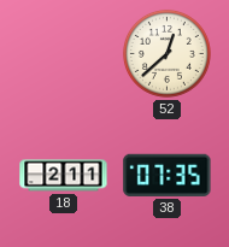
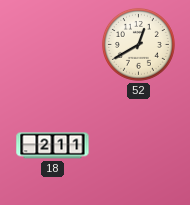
52: 12:38 -> 12:40
38: 07:35 -> none
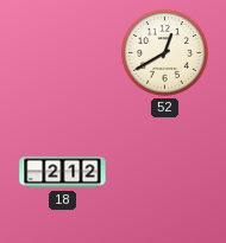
18: 2:11 -> 2:12
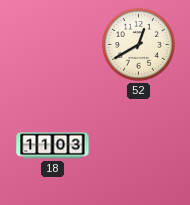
18: 2:12 -> 11:03
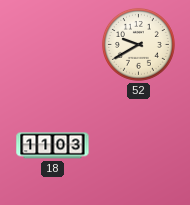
52: 12:40 -> 9:40
